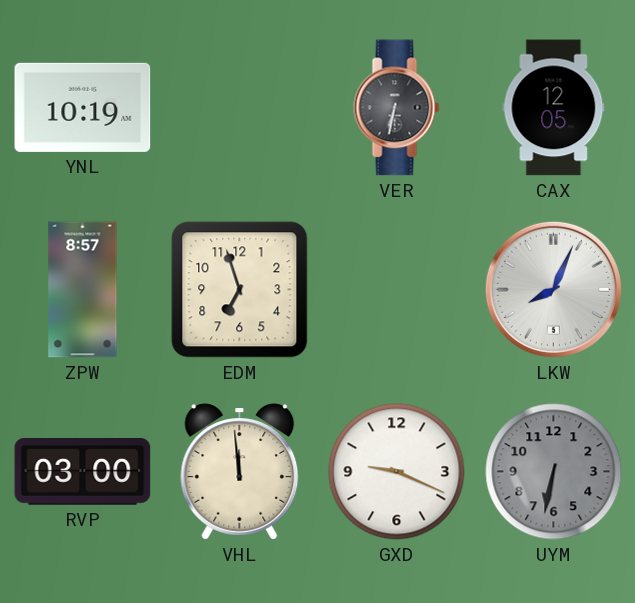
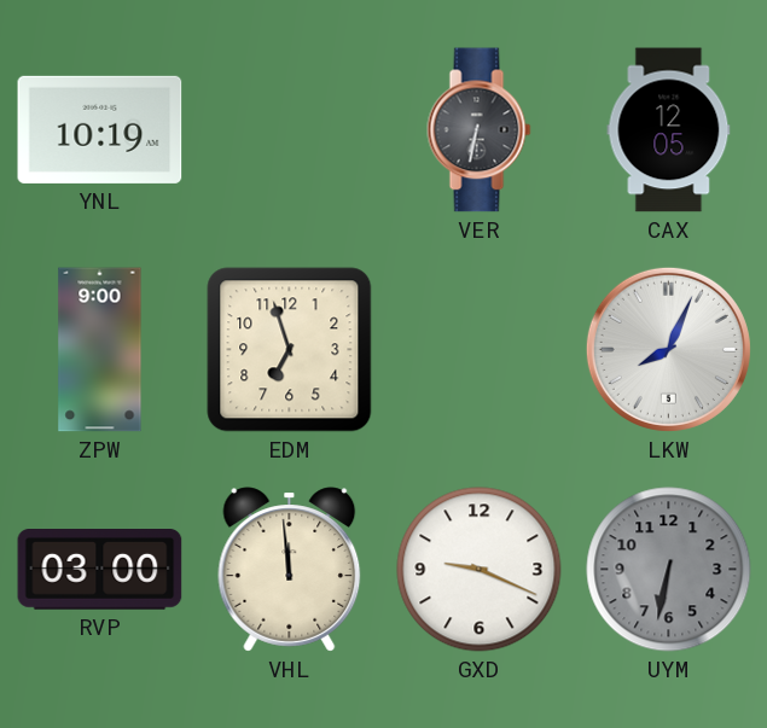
ZPW: 8:57 -> 9:00
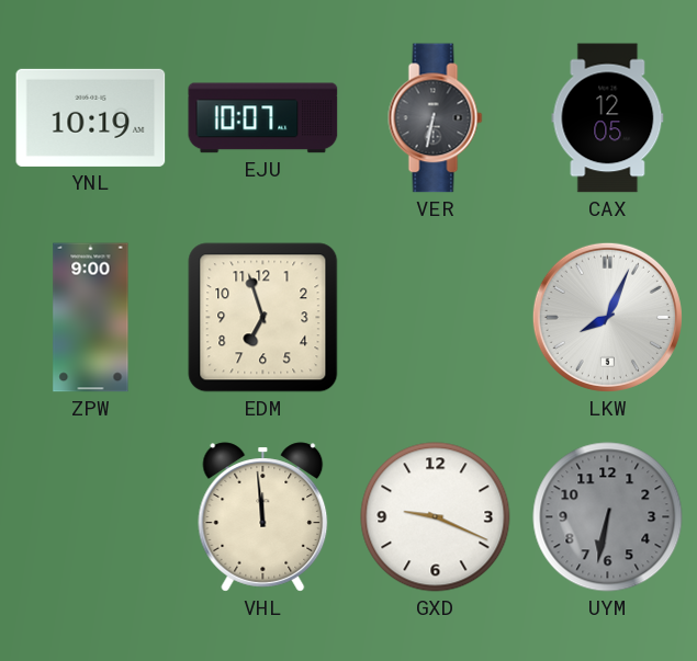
EJU: none -> 10:07
RVP: 03:00 -> none
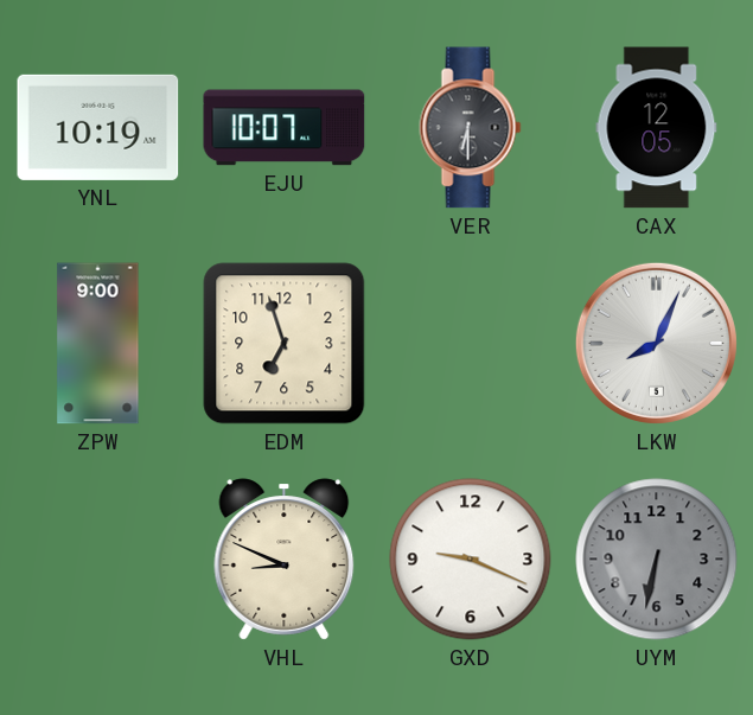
VER: 6:32 -> 6:30
VHL: 11:59 -> 8:49
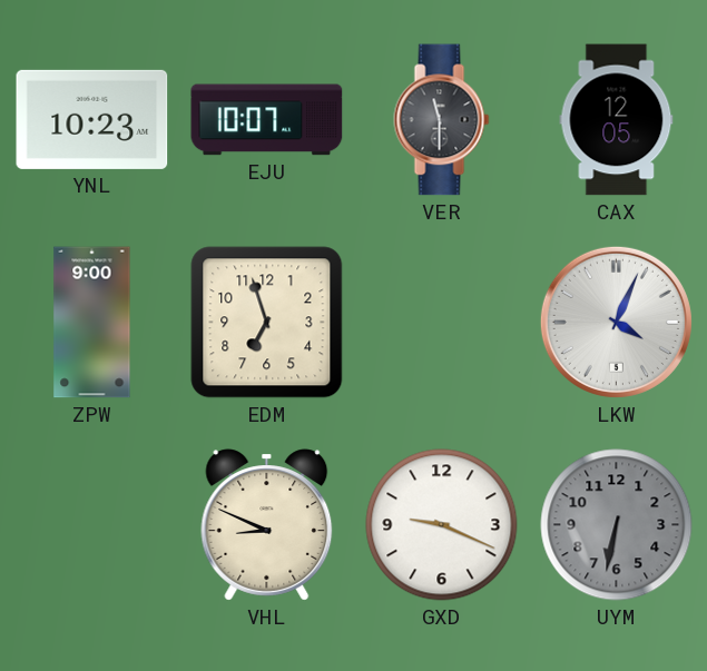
YNL: 10:19 -> 10:23
VER: 6:30 -> 11:30
LKW: 8:04 -> 4:04
